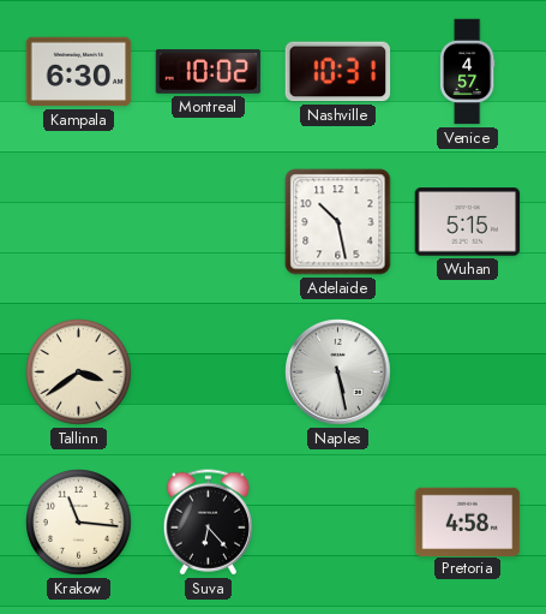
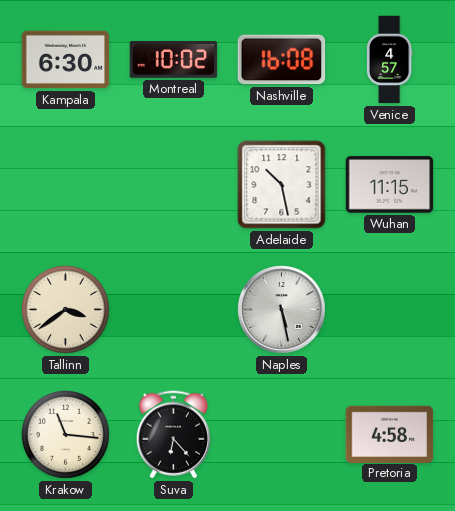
Nashville: 10:31 -> 16:08
Wuhan: 5:15 -> 11:15
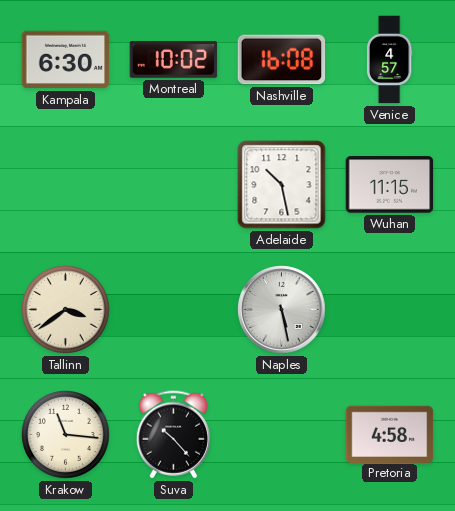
Suva: 6:23 -> 10:23
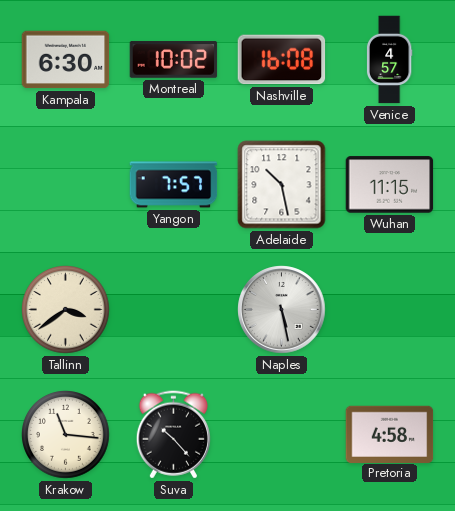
Yangon: none -> 7:57
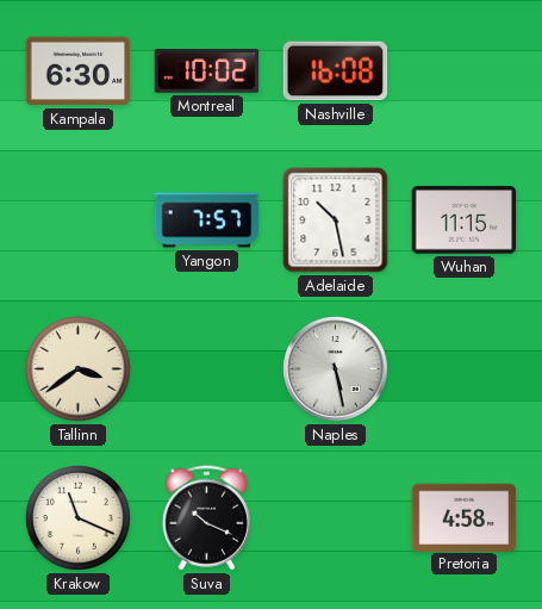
Venice: 4:57 -> none
Krakow: 11:16 -> 11:19
Suva: 10:23 -> 10:19
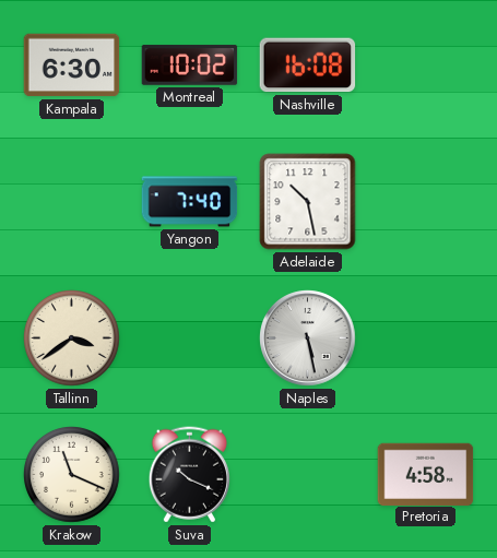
Yangon: 7:57 -> 7:40
Wuhan: 11:15 -> none
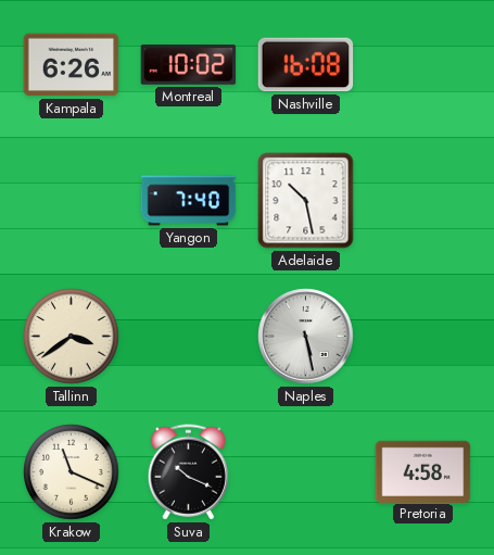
Kampala: 6:30 -> 6:26
